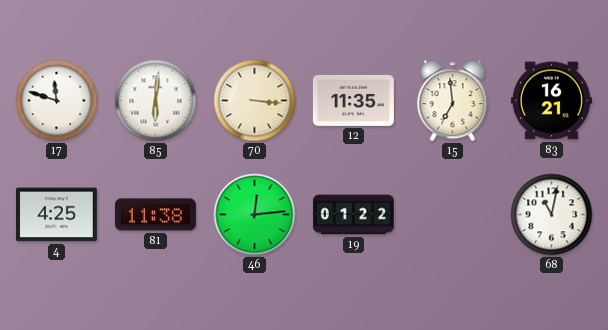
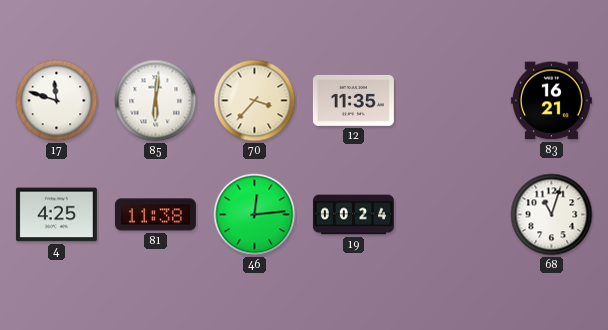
70: 3:16 -> 3:37
15: 6:59 -> none
19: 01:22 -> 00:24
68: 11:02 -> 11:03
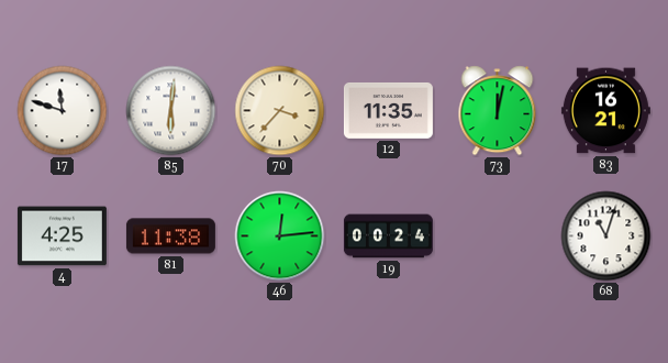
73: none -> 12:02
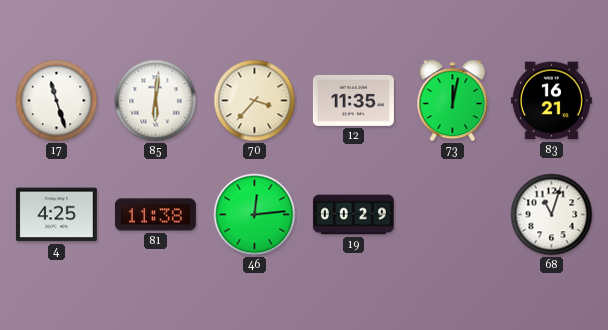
17: 11:48 -> 11:27
19: 00:24 -> 00:29
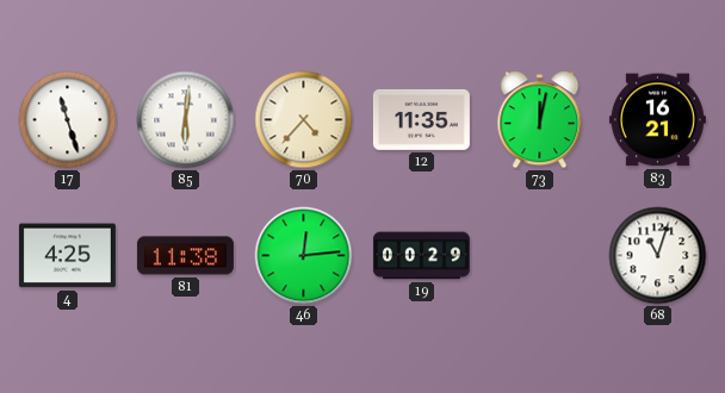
70: 3:37 -> 4:37
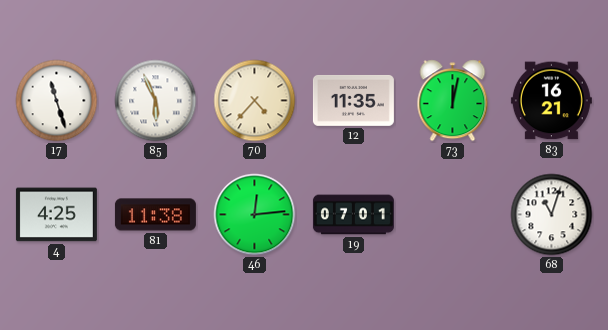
85: 6:01 -> 5:56
19: 00:29 -> 07:01
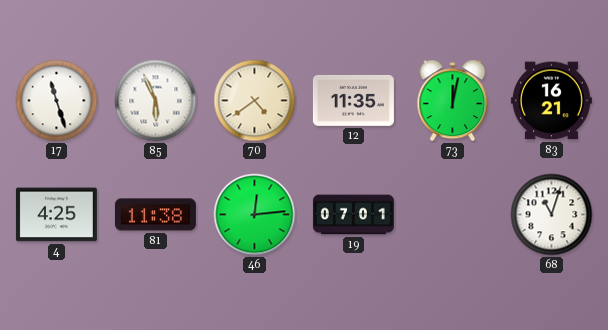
70: 4:37 -> 4:39
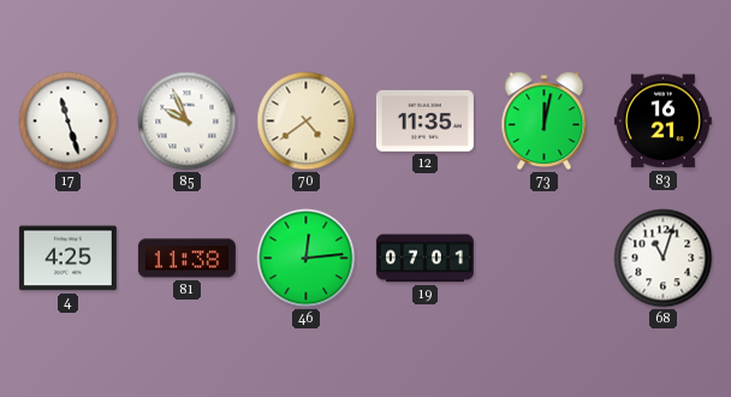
85: 5:56 -> 9:56
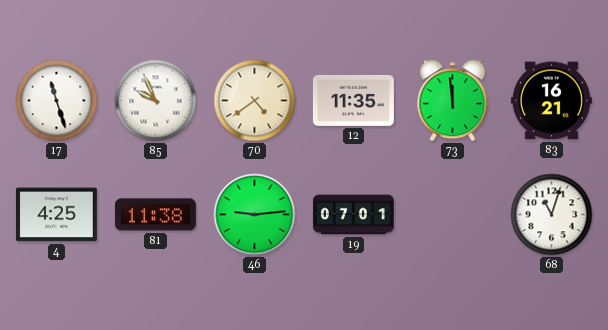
73: 12:02 -> 11:59
46: 12:14 -> 9:14
